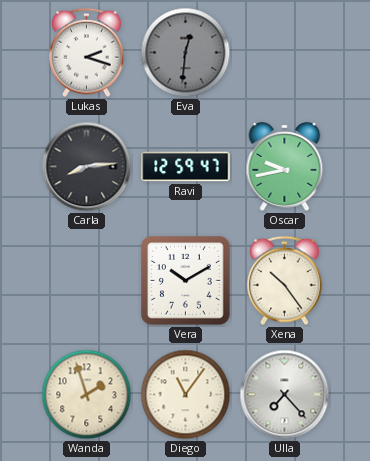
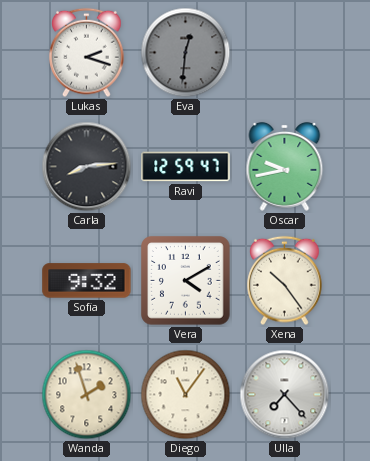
Sofia: none -> 9:32
Vera: 10:10 -> 4:10
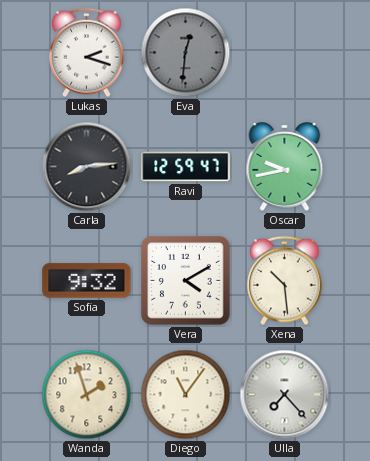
Xena: 10:24 -> 10:29
